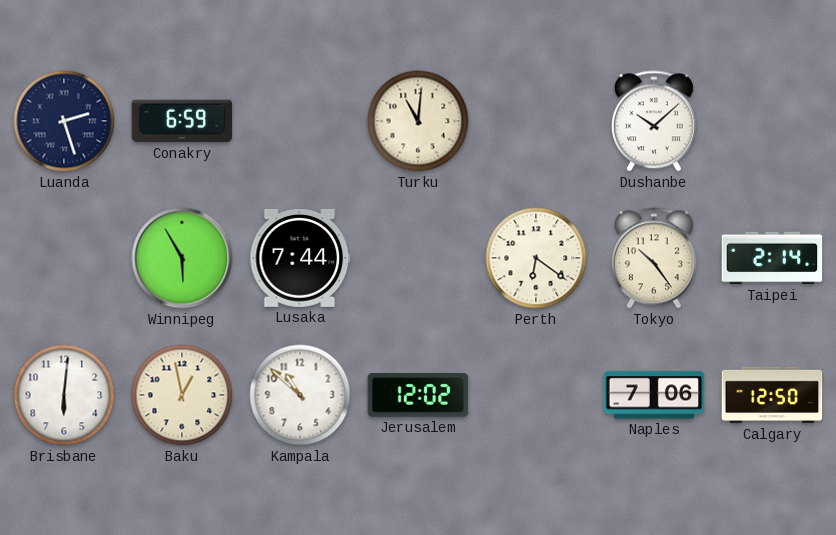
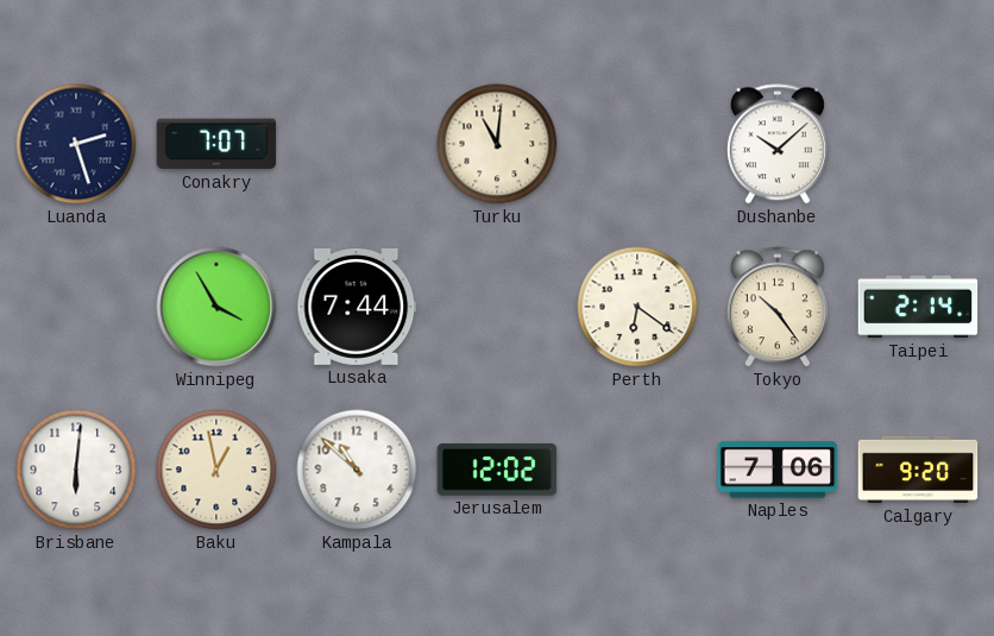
Conakry: 6:59 -> 7:07
Winnipeg: 5:55 -> 3:55
Calgary: 12:50 -> 9:20
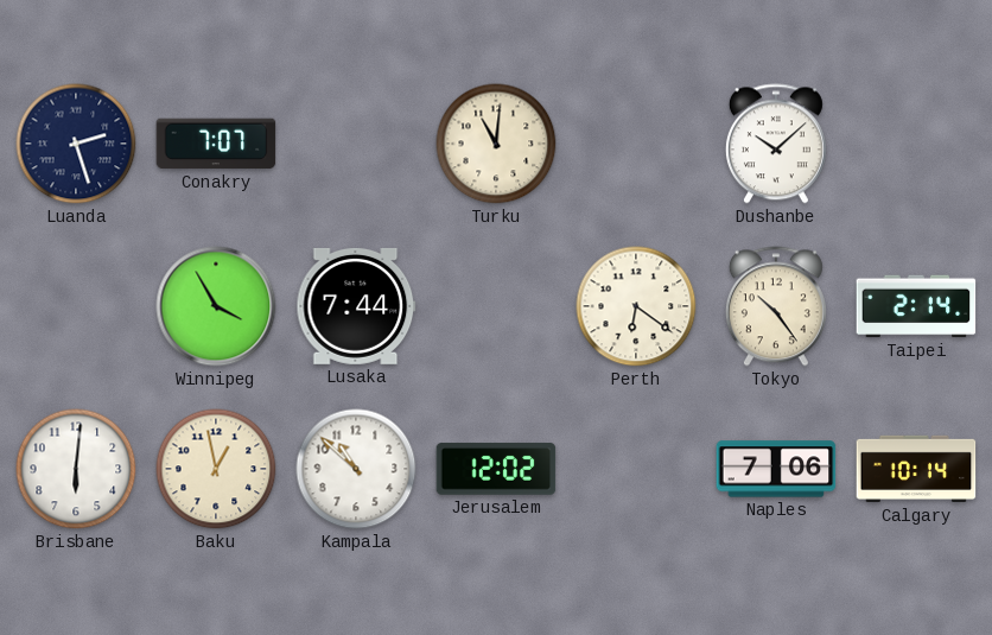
Calgary: 9:20 -> 10:14
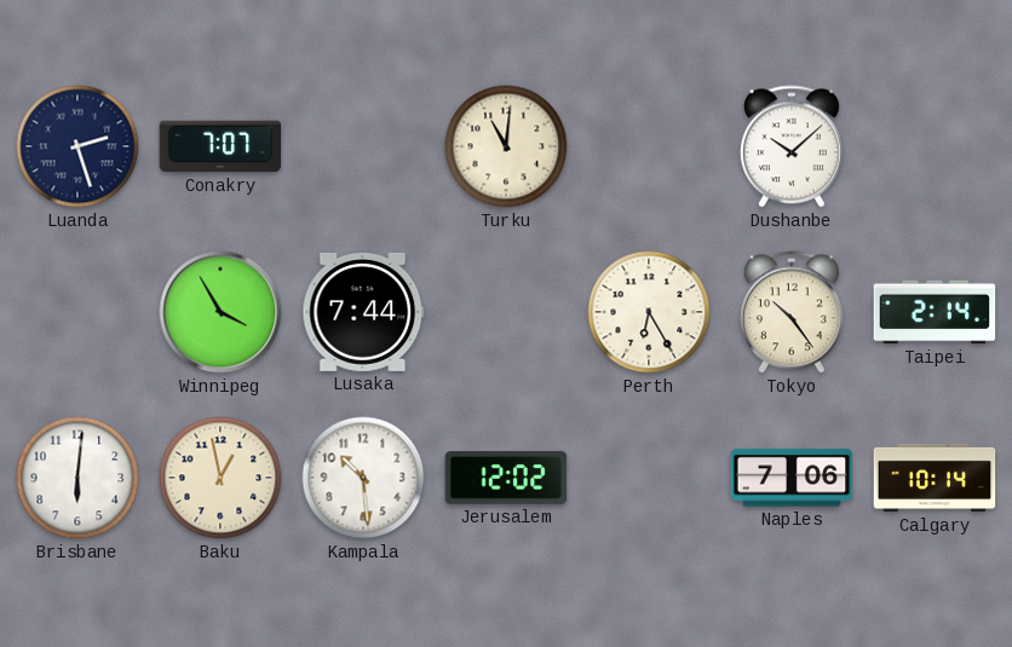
Perth: 6:21 -> 6:25
Kampala: 10:52 -> 10:29
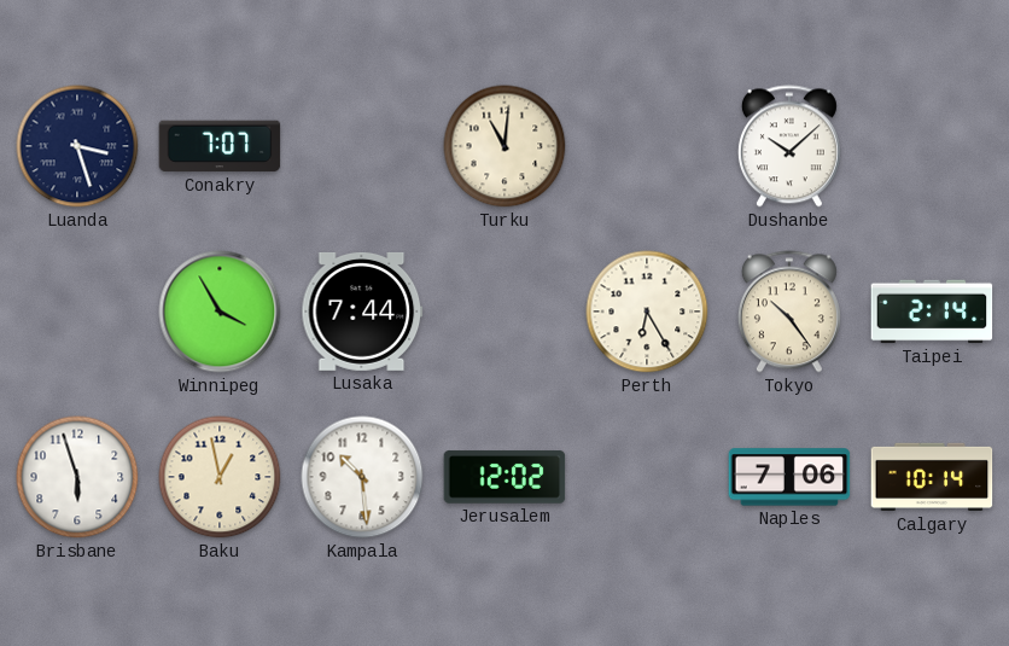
Luanda: 2:27 -> 3:27
Brisbane: 6:01 -> 5:57
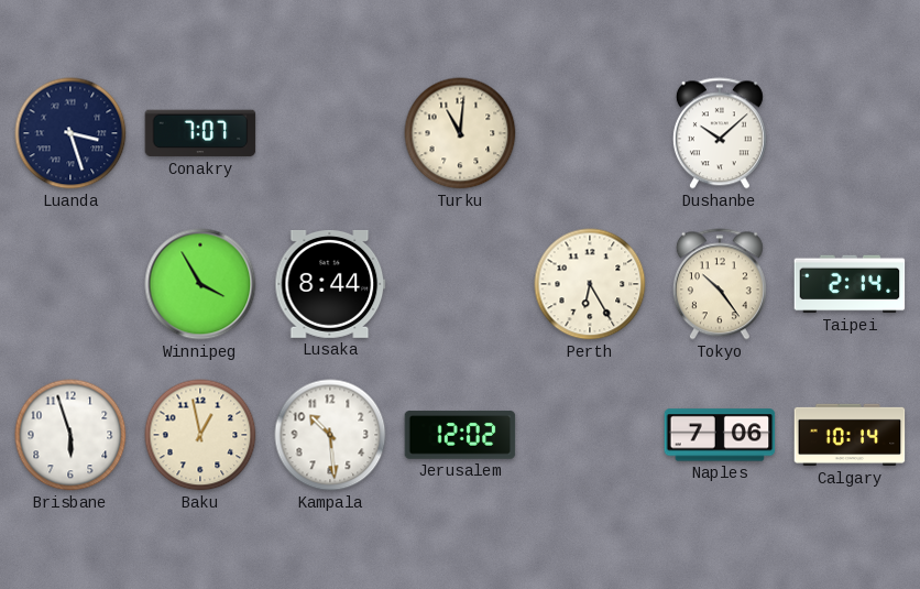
Lusaka: 7:44 -> 8:44
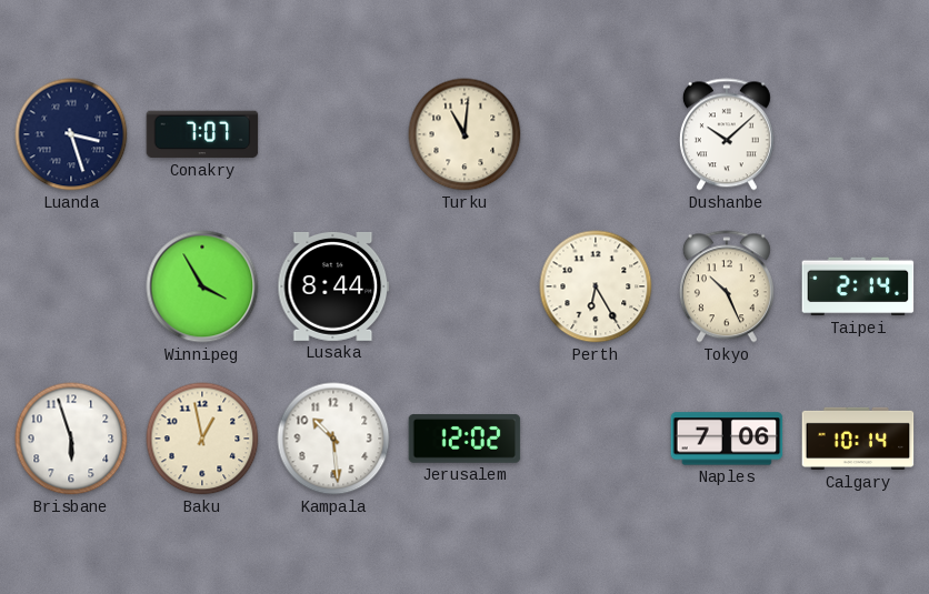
Tokyo: 10:24 -> 10:26
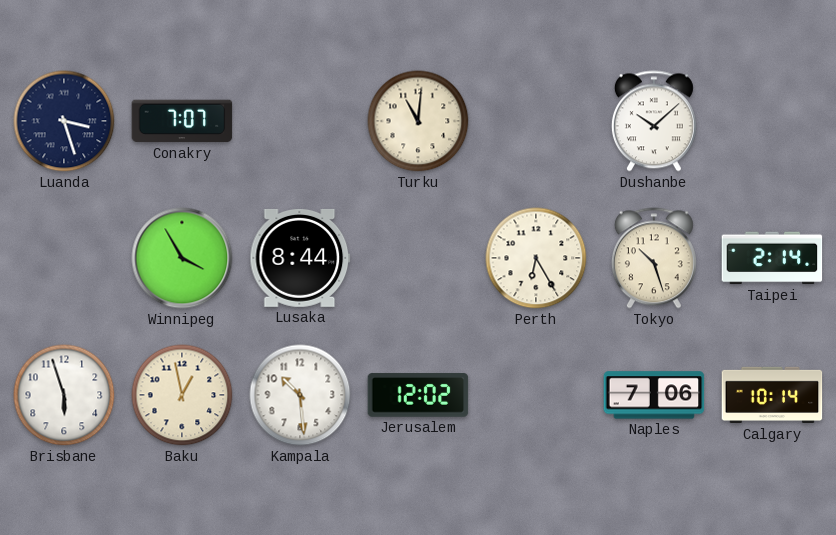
Tokyo: 10:26 -> 10:27
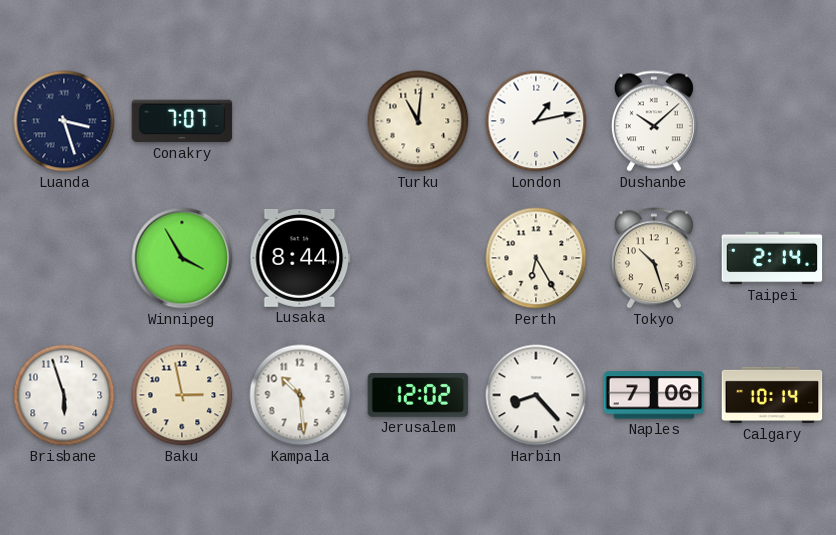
London: none -> 1:13
Baku: 12:58 -> 2:58
Harbin: none -> 8:23
